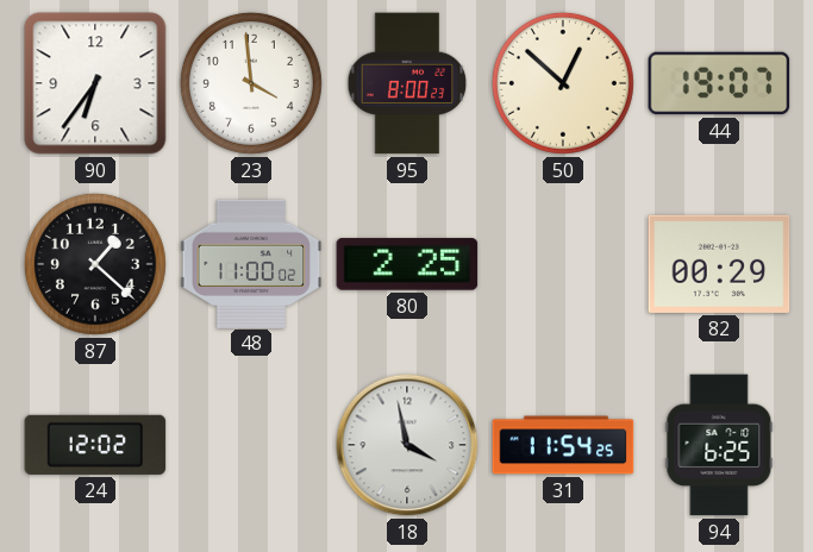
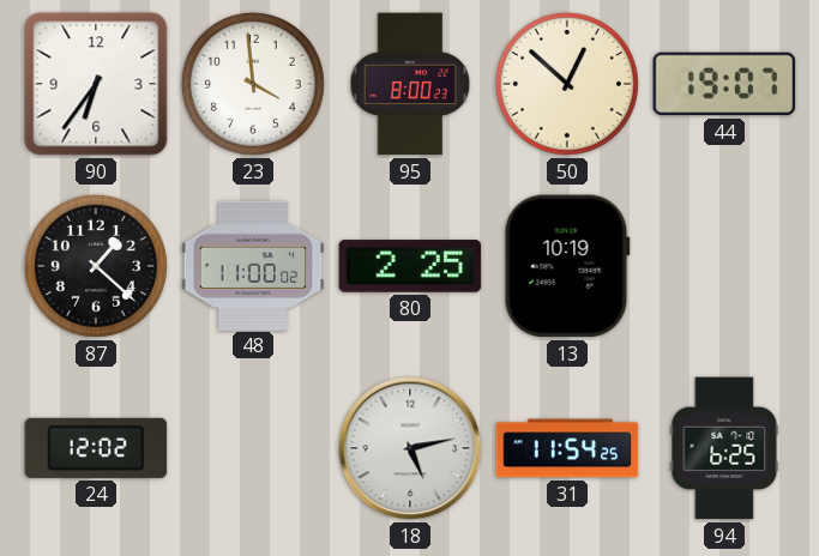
13: none -> 10:19
82: 00:29 -> none
18: 3:58 -> 5:13
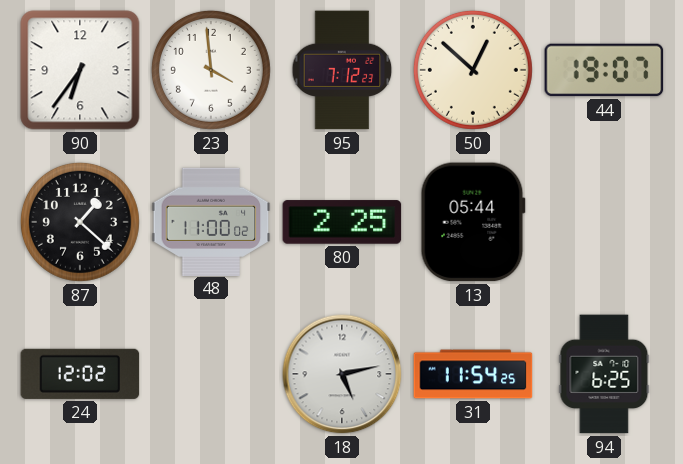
95: 8:00 -> 7:12
13: 10:19 -> 05:44
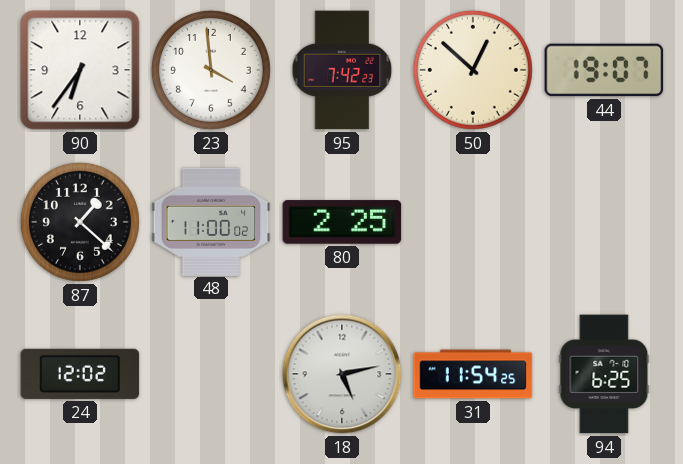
95: 7:12 -> 7:42
13: 05:44 -> none
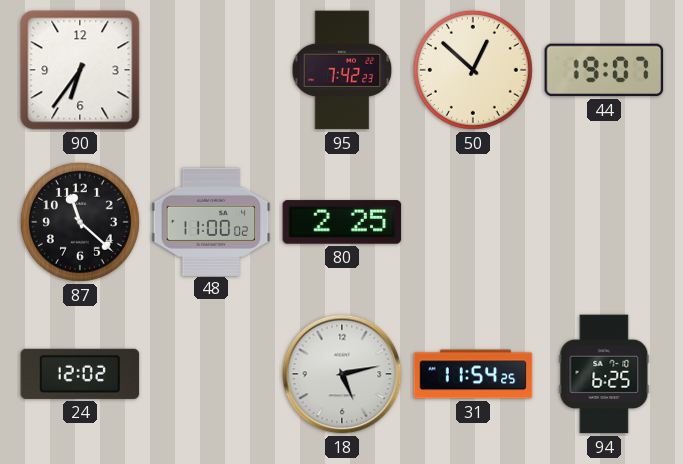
23: 3:59 -> none
87: 1:22 -> 11:22
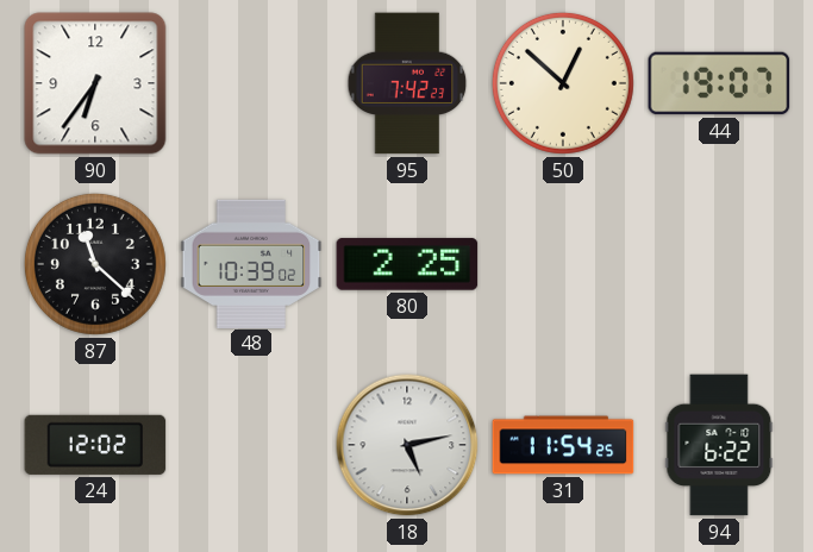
48: 11:00 -> 10:39
94: 6:25 -> 6:22
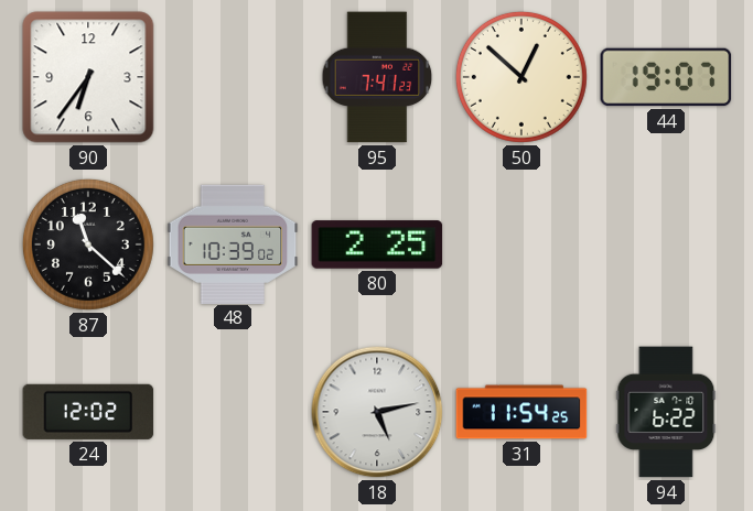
95: 7:42 -> 7:41
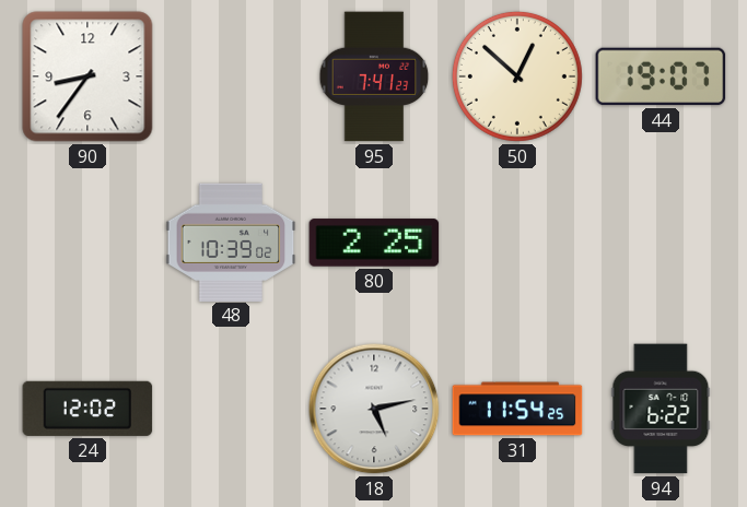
90: 6:36 -> 8:36
87: 11:22 -> none
